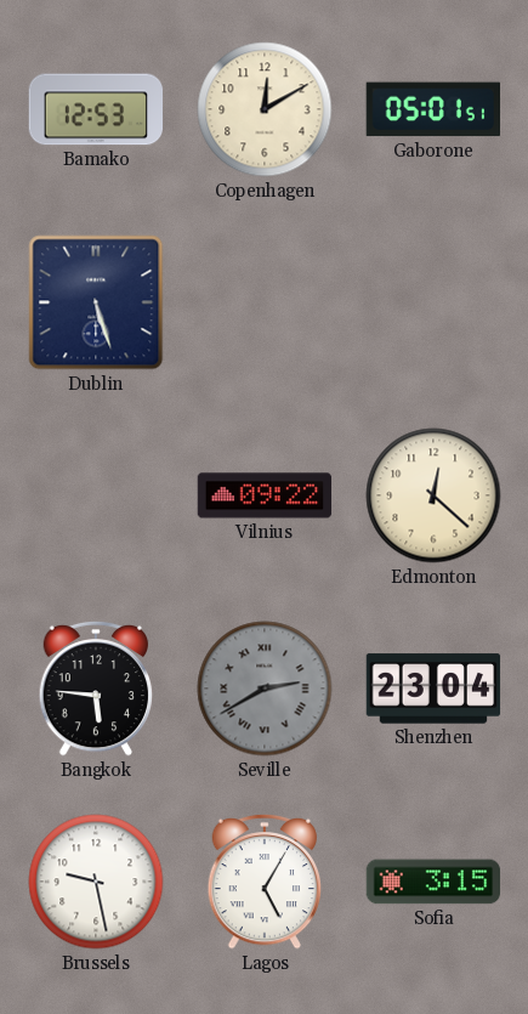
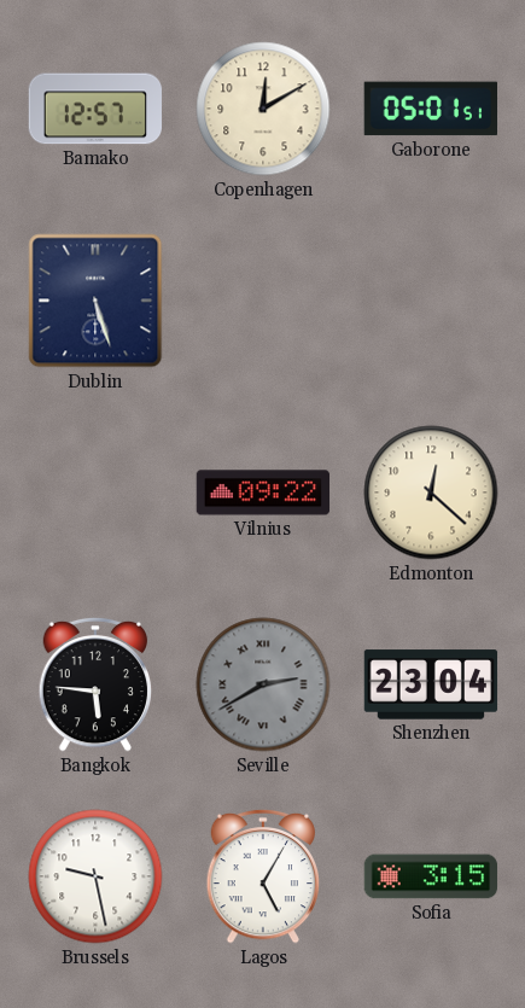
Bamako: 12:53 -> 12:57
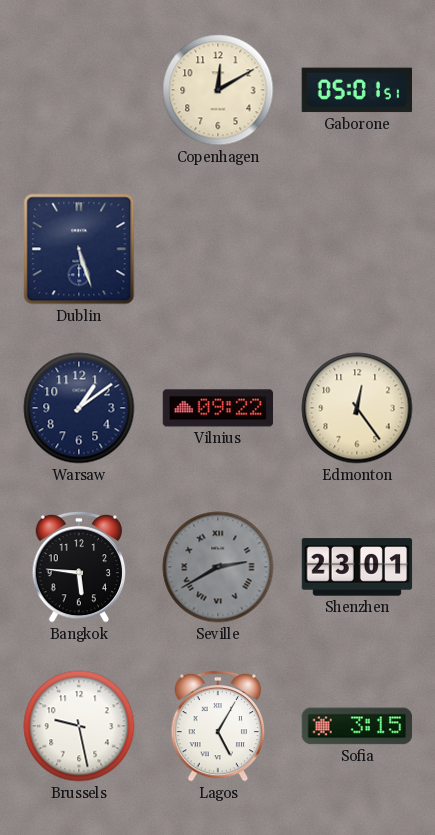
Bamako: 12:57 -> none
Warsaw: none -> 1:09
Edmonton: 12:22 -> 12:24
Shenzhen: 23:04 -> 23:01
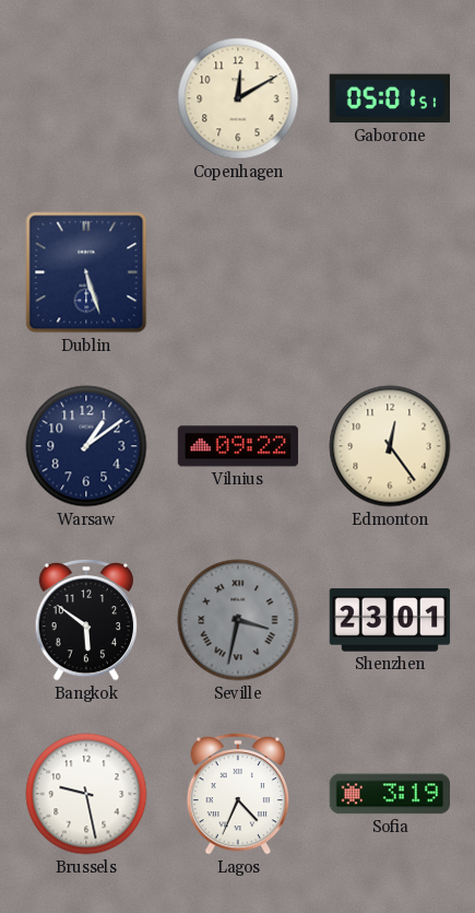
Bangkok: 5:46 -> 5:51
Seville: 2:40 -> 3:32
Lagos: 5:05 -> 4:34
Sofia: 3:15 -> 3:19
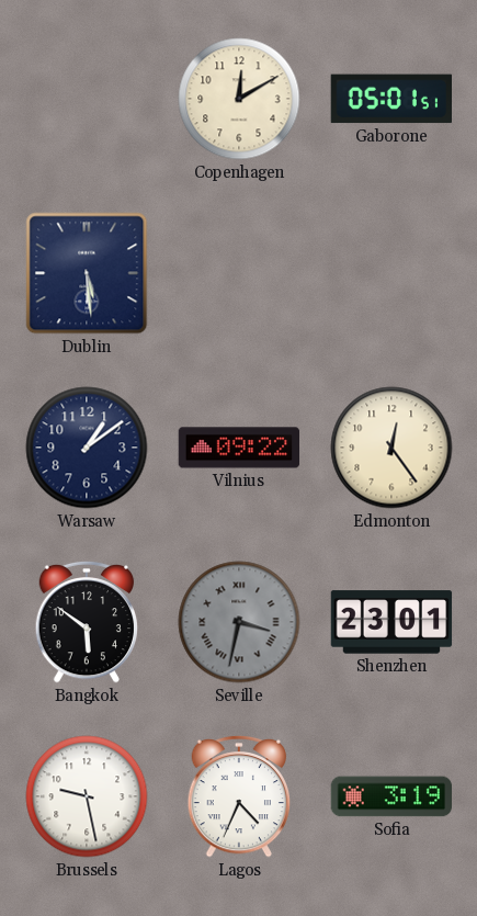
Dublin: 5:27 -> 5:29
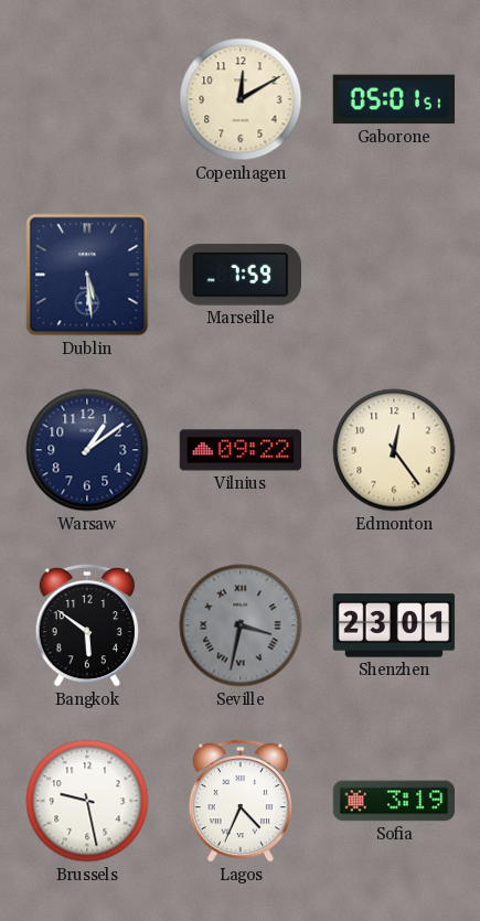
Marseille: none -> 7:59
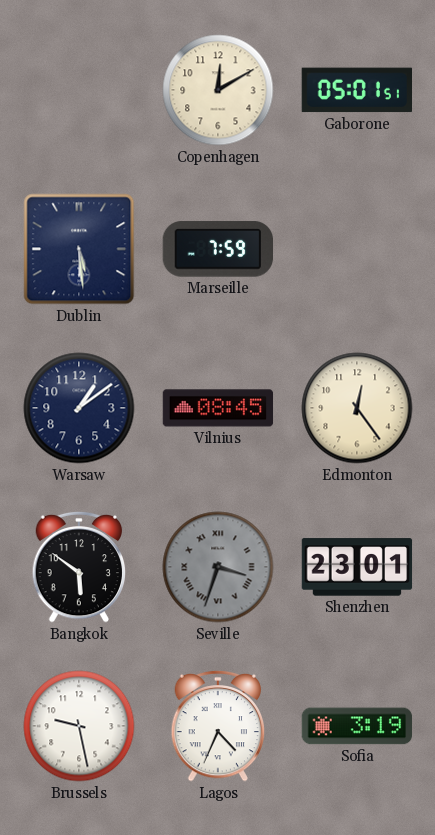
Vilnius: 09:22 -> 08:45
Seville: 3:32 -> 3:33
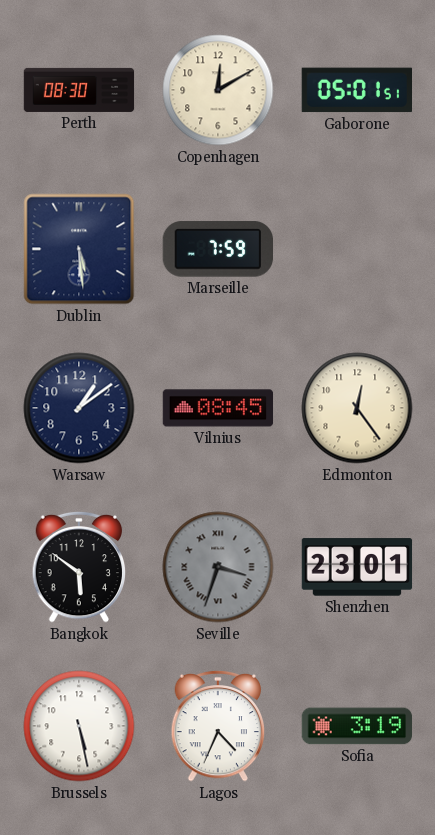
Perth: none -> 08:30
Brussels: 9:28 -> 5:28
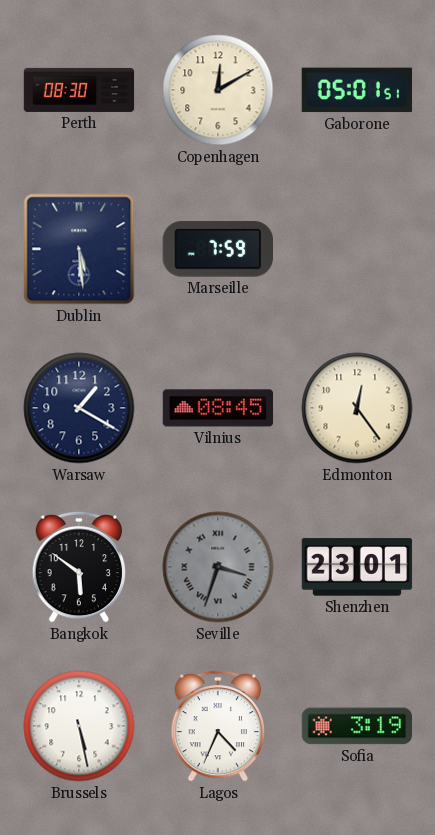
Warsaw: 1:09 -> 1:20
